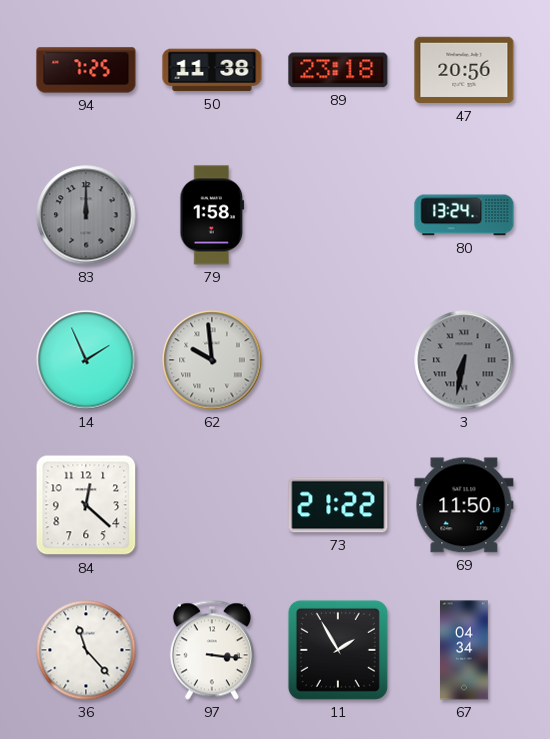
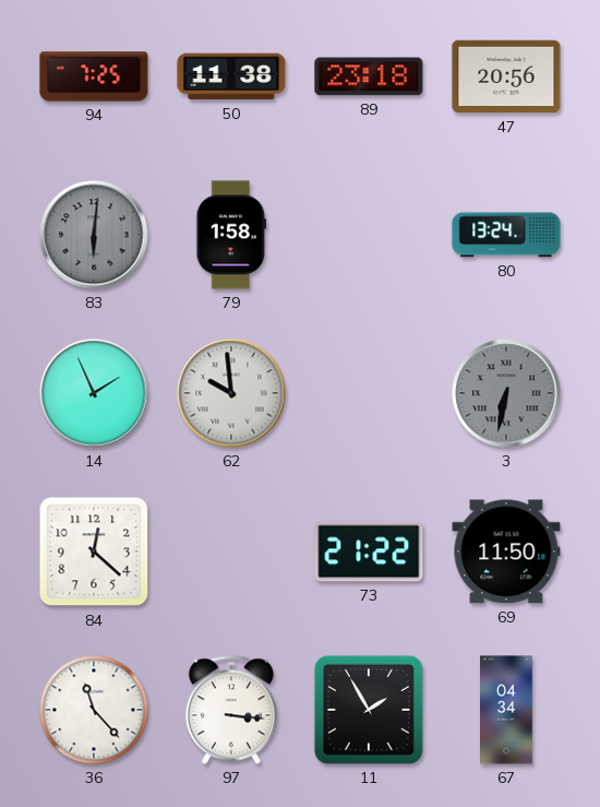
83: 12:00 -> 6:01
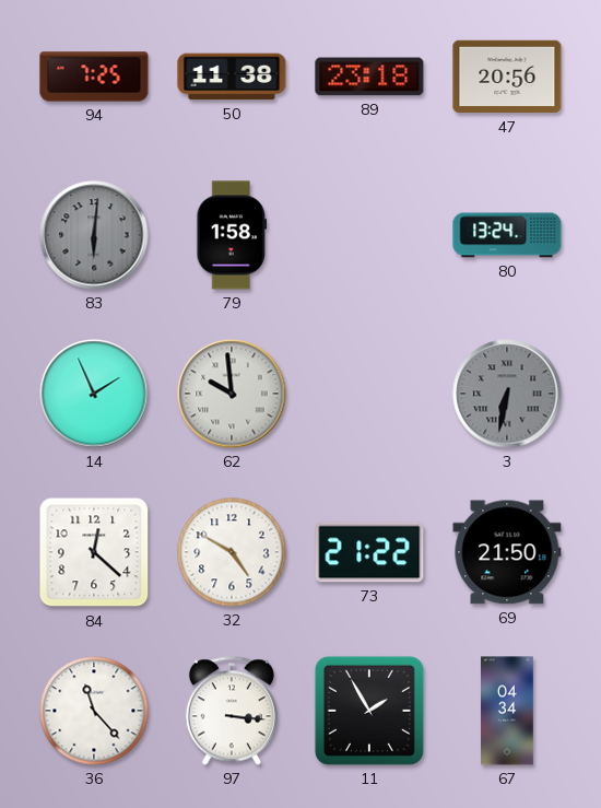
32: none -> 4:50
69: 11:50 -> 21:50
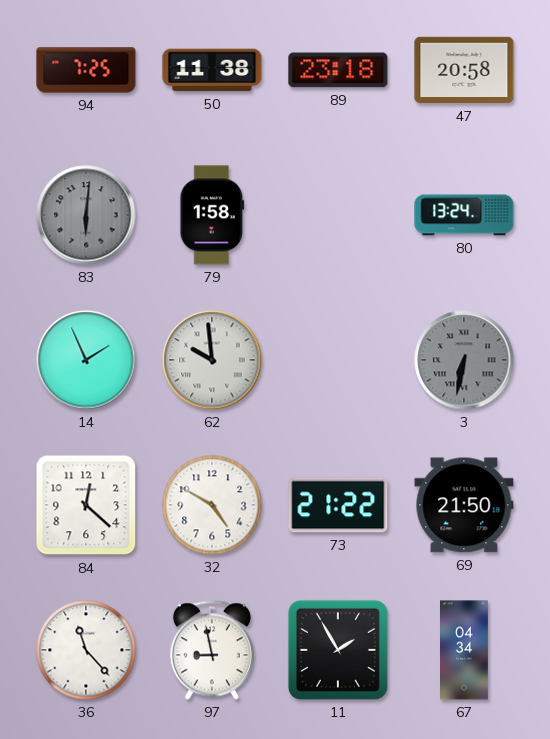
47: 20:56 -> 20:58
97: 3:16 -> 8:58
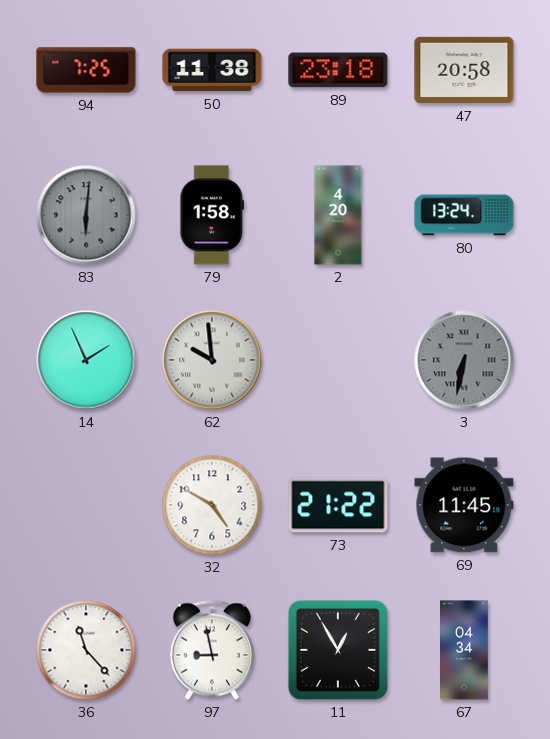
2: none -> 4:20
84: 12:22 -> none
69: 21:50 -> 11:45
11: 1:55 -> 12:55
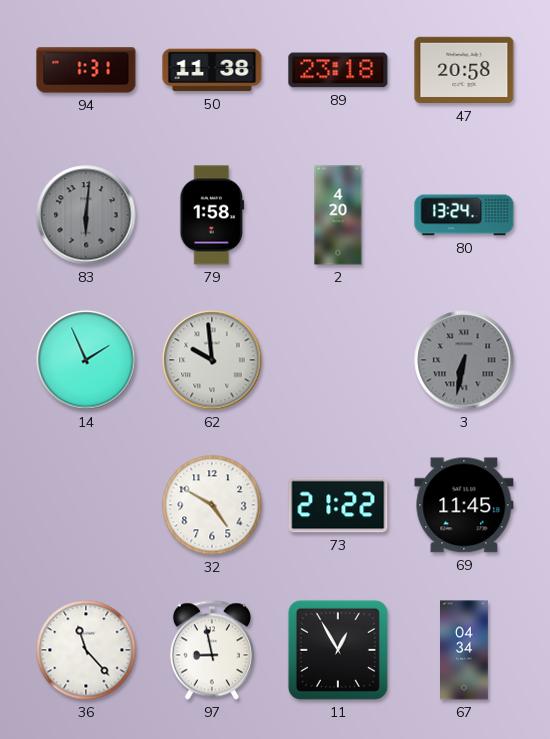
94: 7:25 -> 1:31
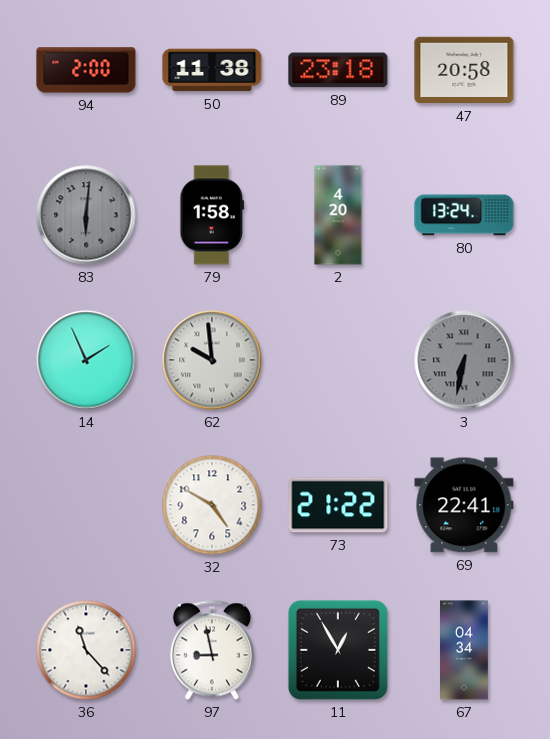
94: 1:31 -> 2:00
69: 11:45 -> 22:41
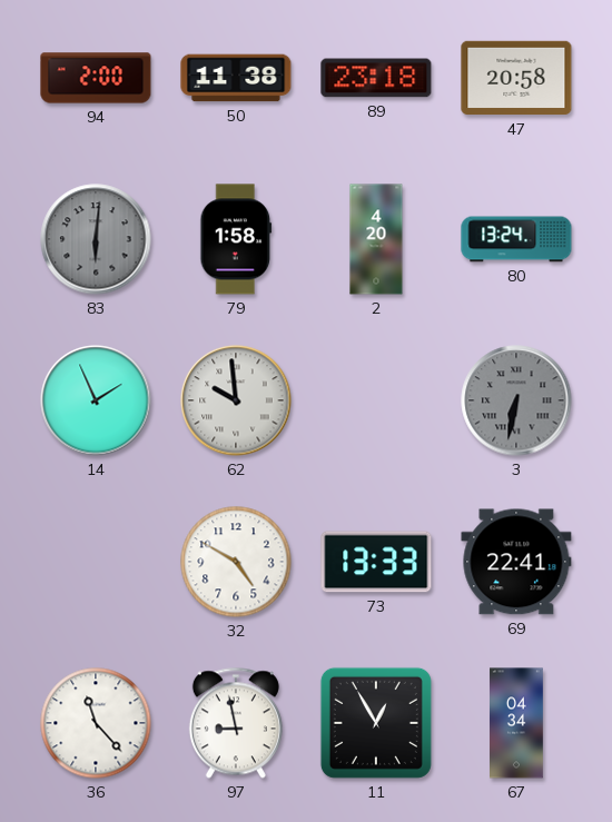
73: 21:22 -> 13:33
